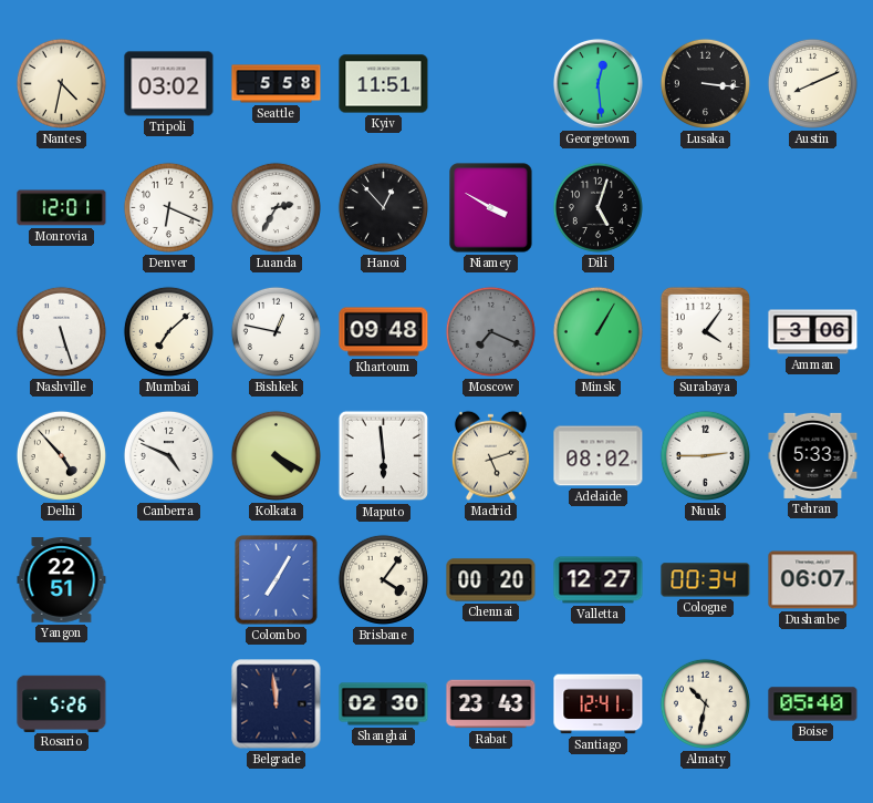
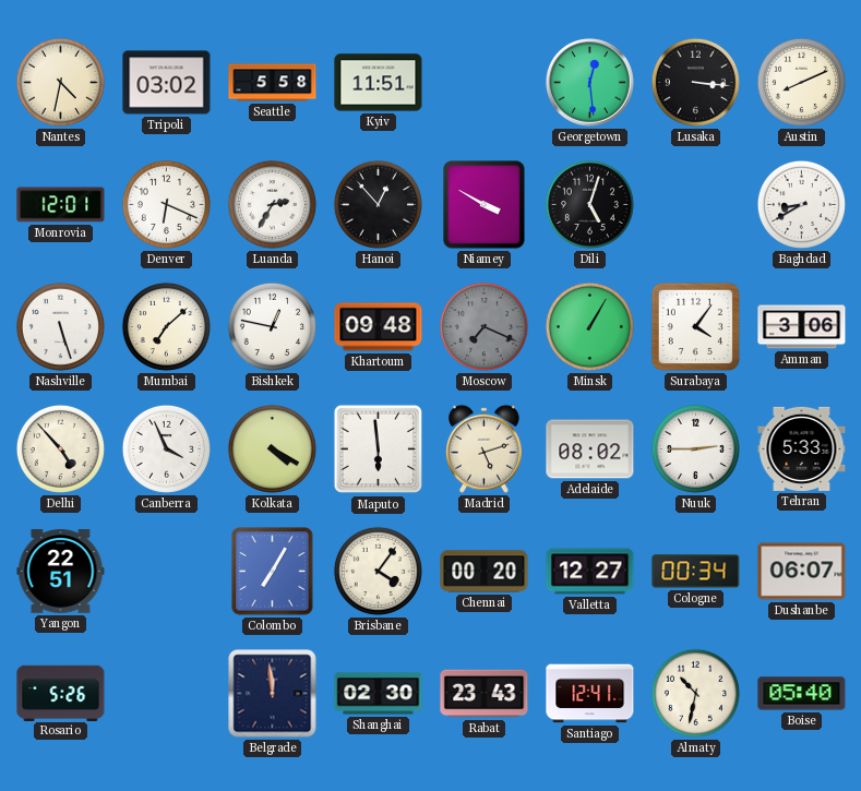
Baghdad: none -> 8:40
Canberra: 4:49 -> 3:56
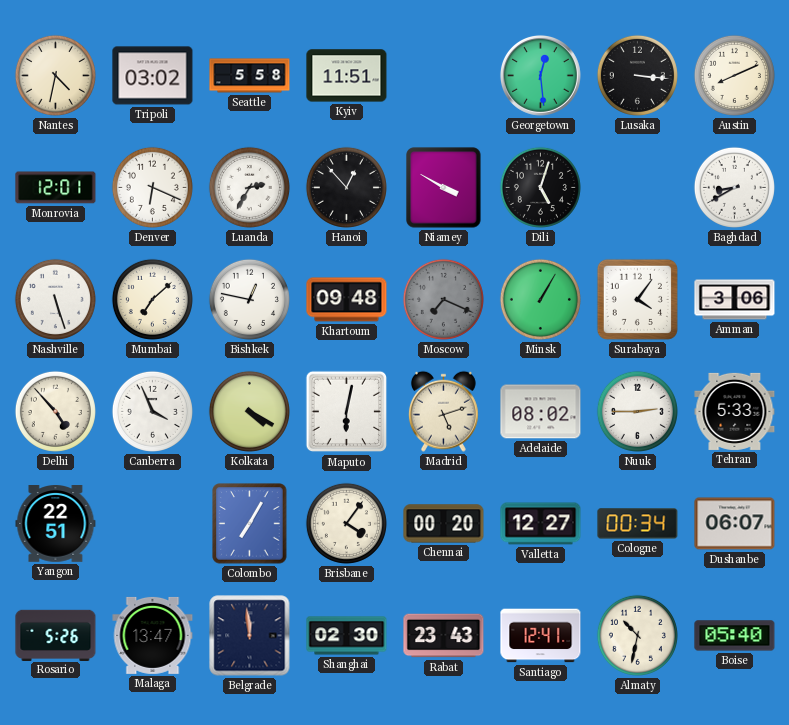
Maputo: 5:59 -> 6:02
Malaga: none -> 13:47
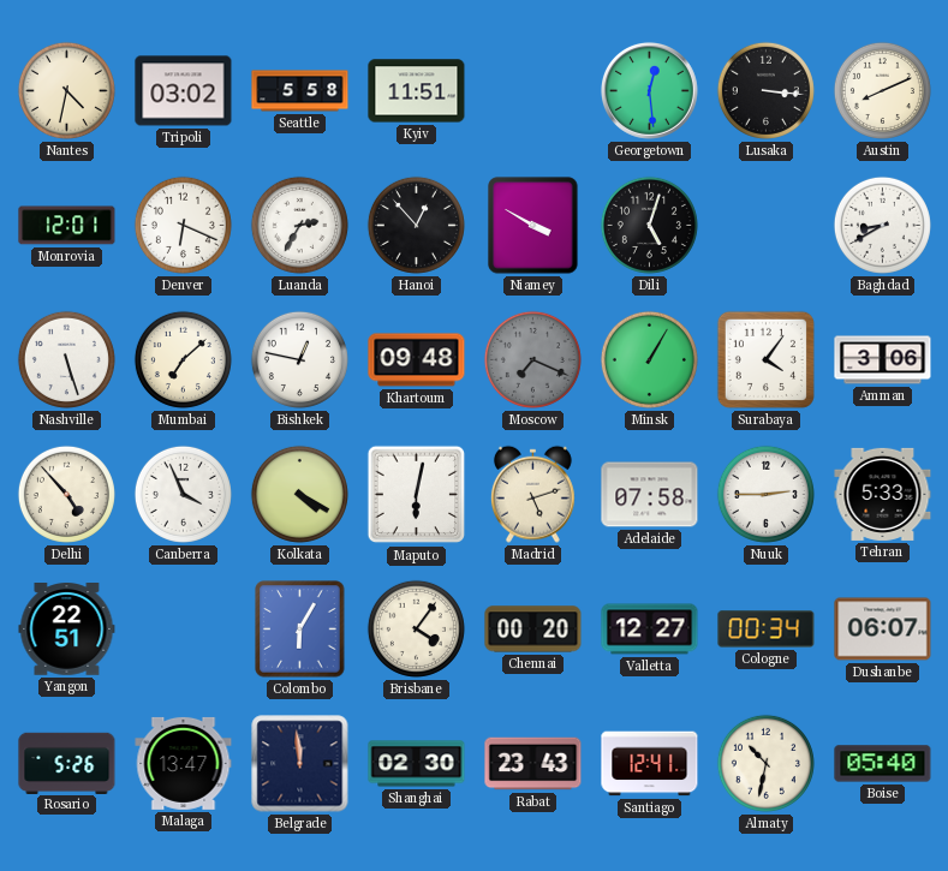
Adelaide: 08:02 -> 07:58
Colombo: 7:05 -> 6:05
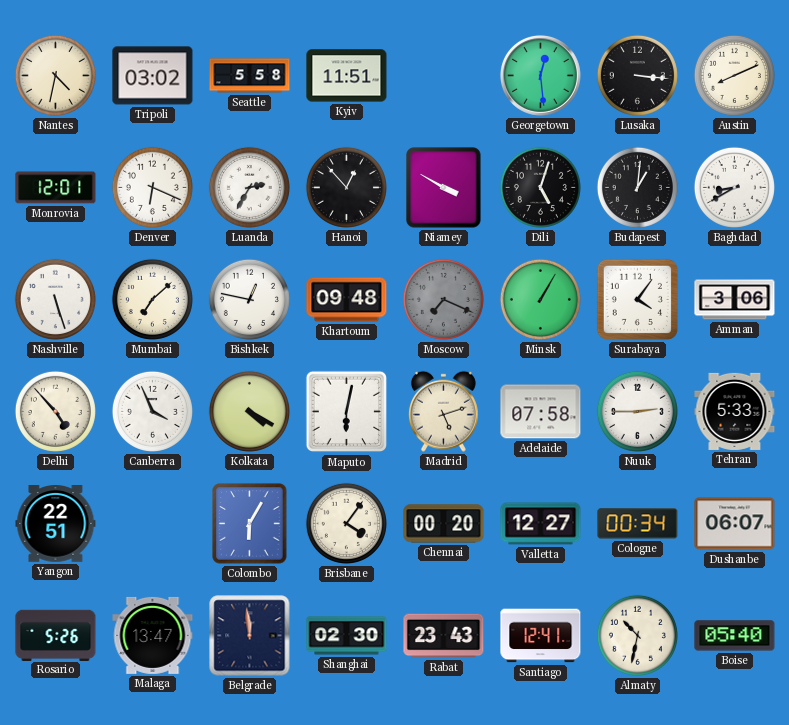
Budapest: none -> 1:01
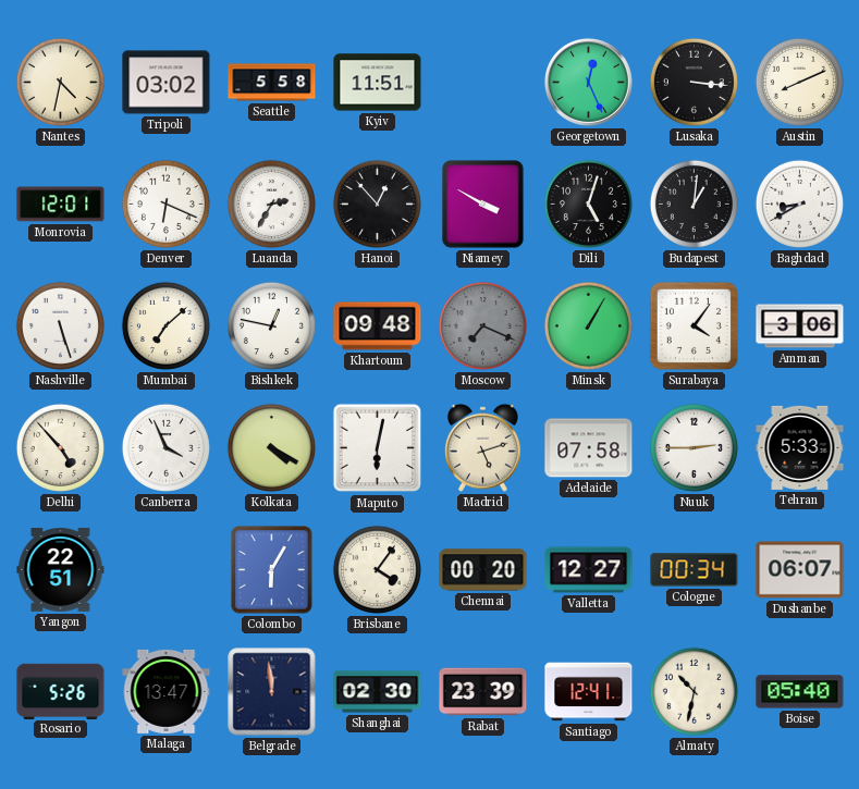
Georgetown: 12:29 -> 12:26
Rabat: 23:43 -> 23:39
